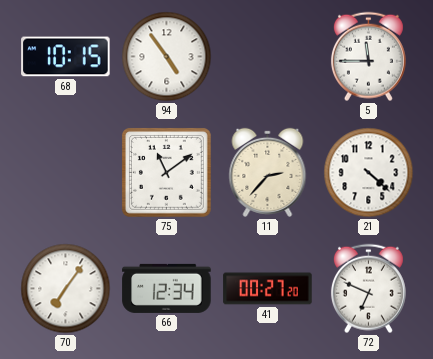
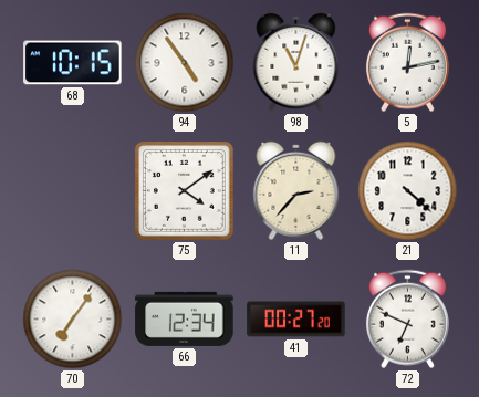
98: none -> 11:03
5: 11:45 -> 12:13
75: 11:09 -> 4:09
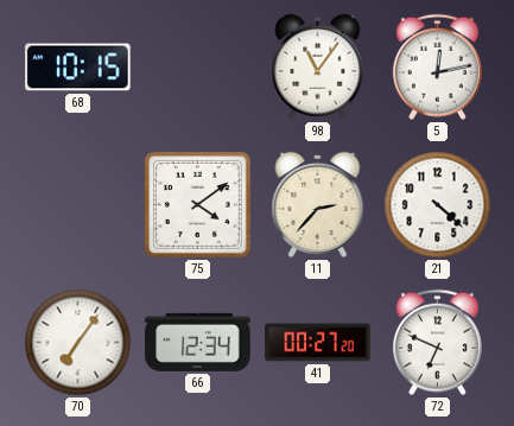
94: 4:54 -> none
98: 11:03 -> 11:06
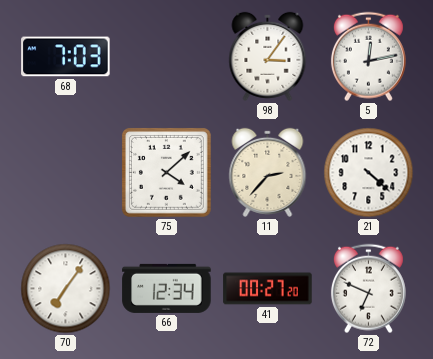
68: 10:15 -> 7:03
98: 11:06 -> 3:06
75: 4:09 -> 4:08
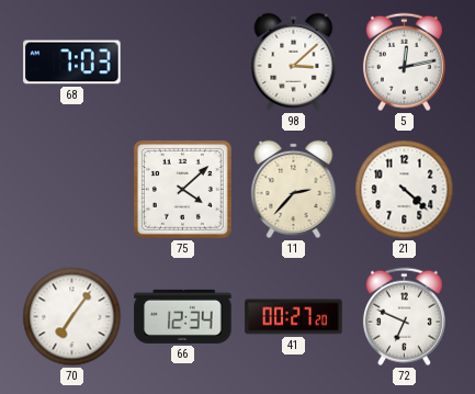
98: 3:06 -> 3:08
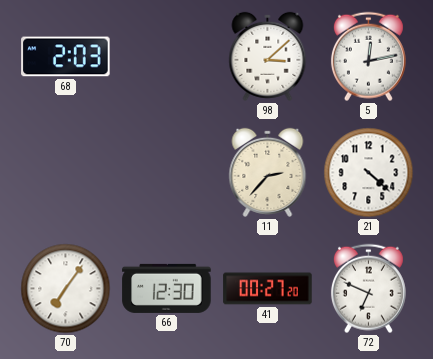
68: 7:03 -> 2:03
75: 4:08 -> none
66: 12:34 -> 12:30
